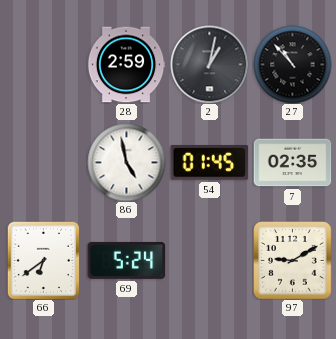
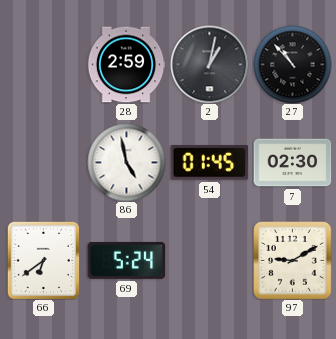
7: 02:35 -> 02:30
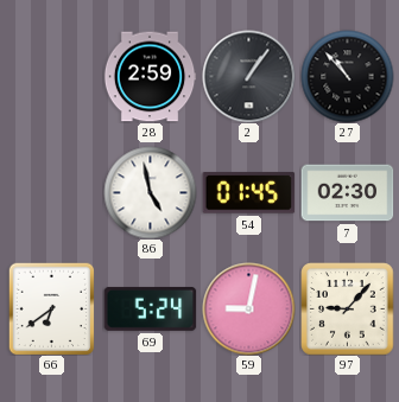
2: 1:02 -> 1:06
59: none -> 9:02
97: 9:10 -> 9:07
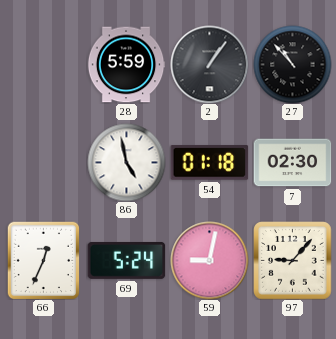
28: 2:59 -> 5:59
54: 01:45 -> 01:18
66: 6:39 -> 12:34
